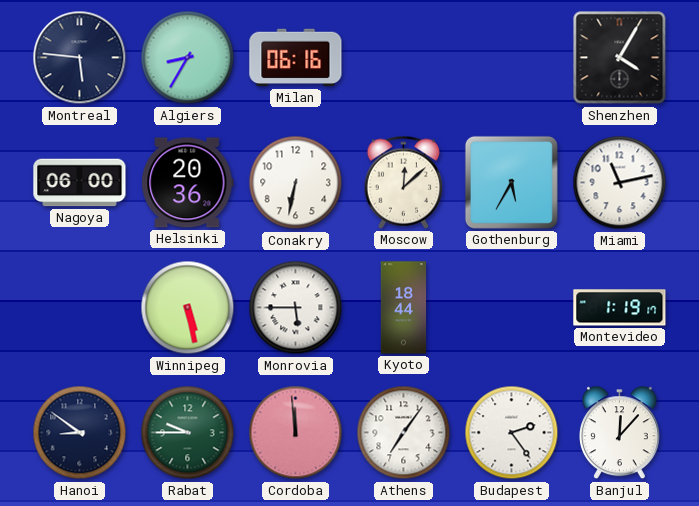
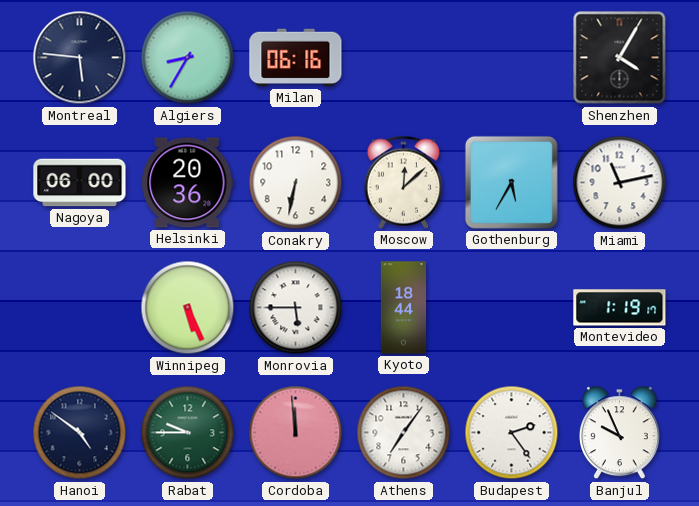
Winnipeg: 5:28 -> 5:26
Hanoi: 8:51 -> 4:51
Banjul: 12:07 -> 9:56
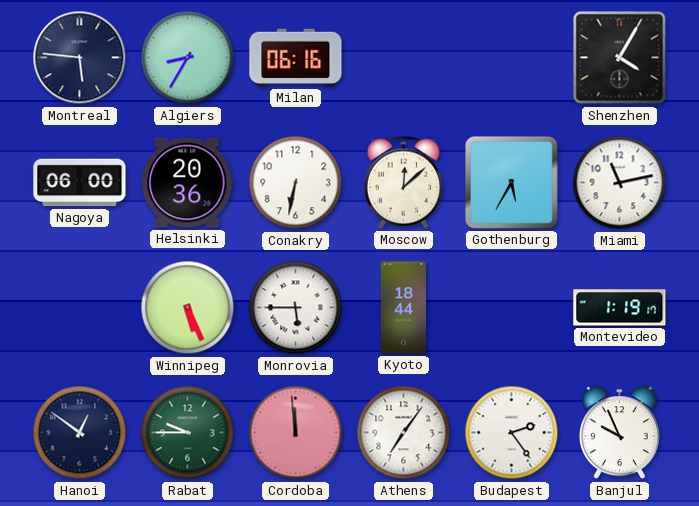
Hanoi: 4:51 -> 12:51
